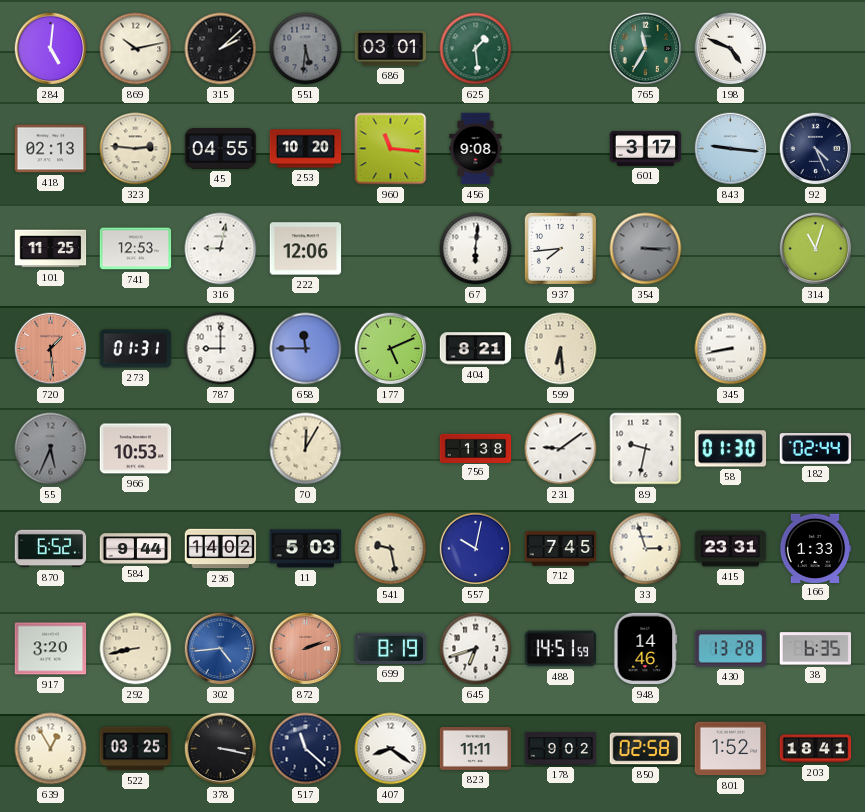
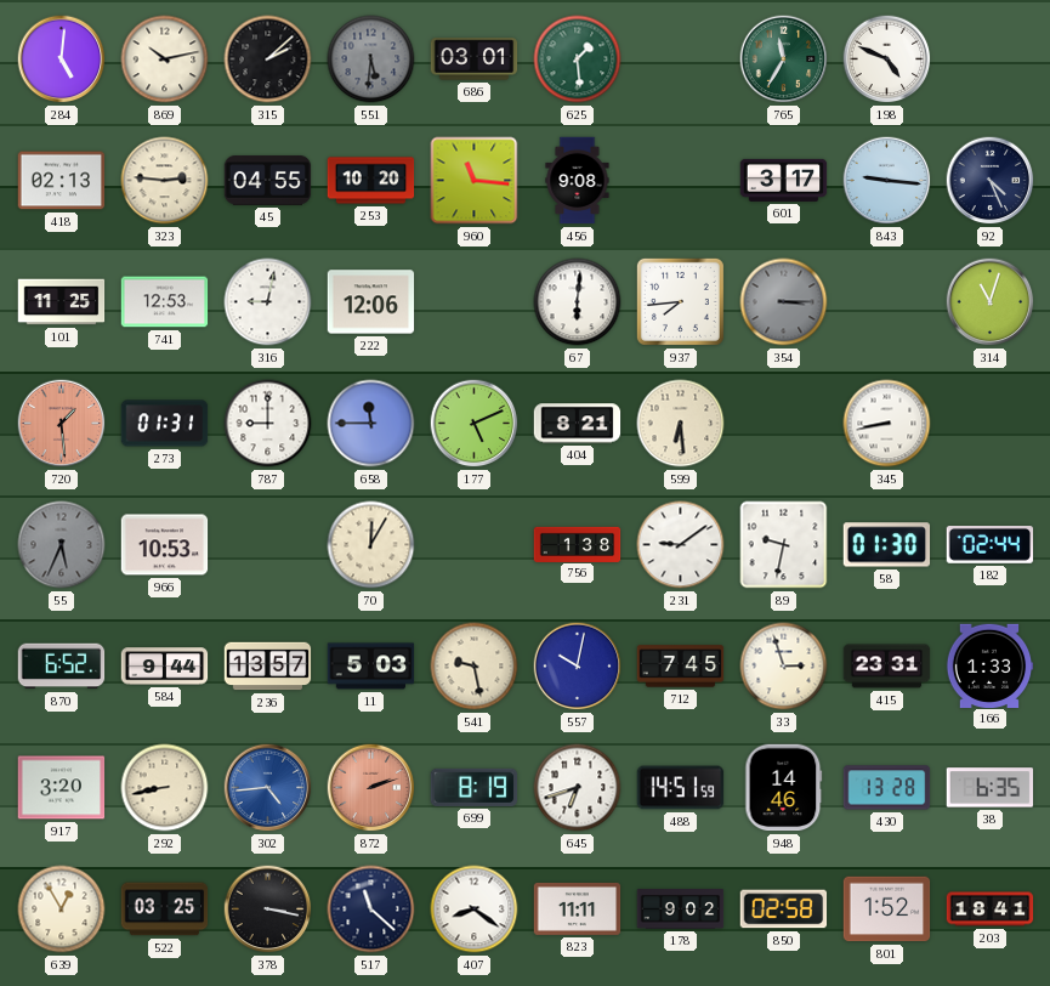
236: 14:02 -> 13:57
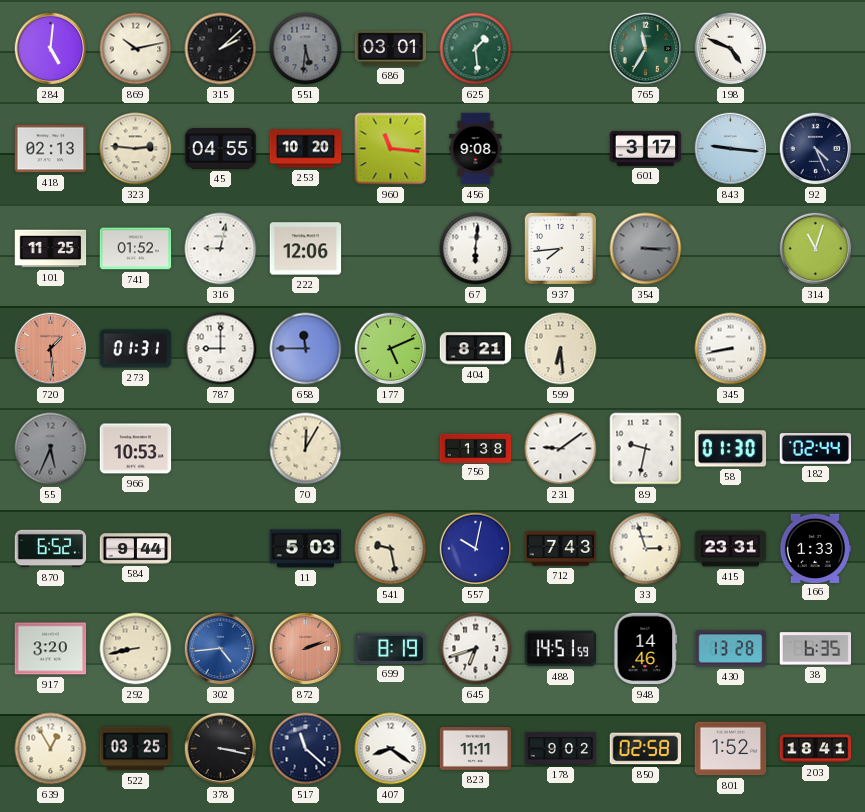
741: 12:53 -> 01:52
236: 13:57 -> none
712: 7:45 -> 7:43
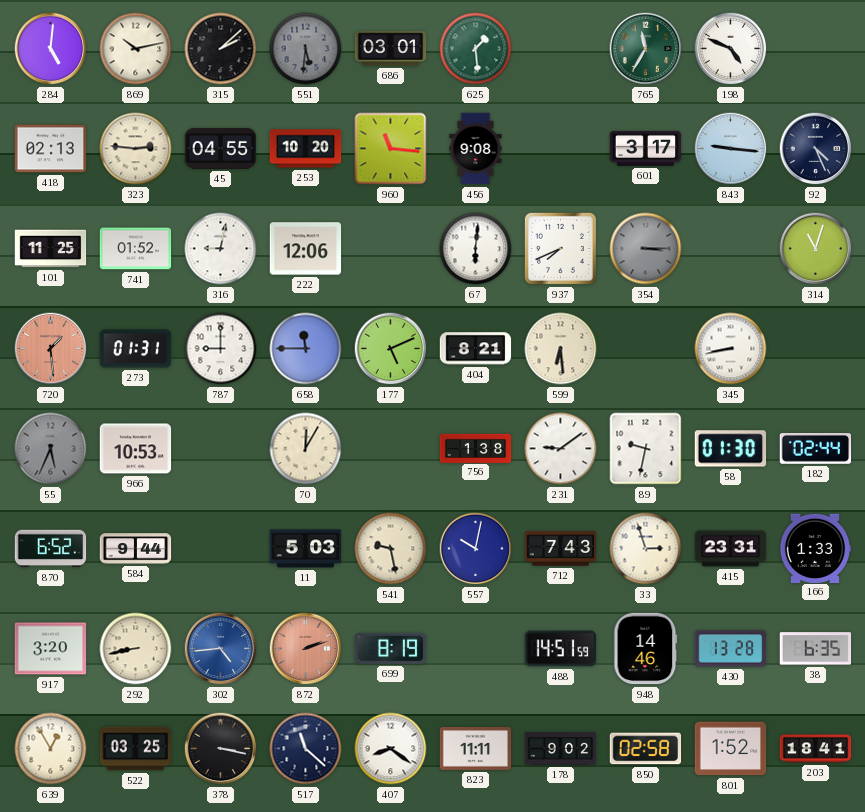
937: 7:44 -> 7:41
645: 6:42 -> none
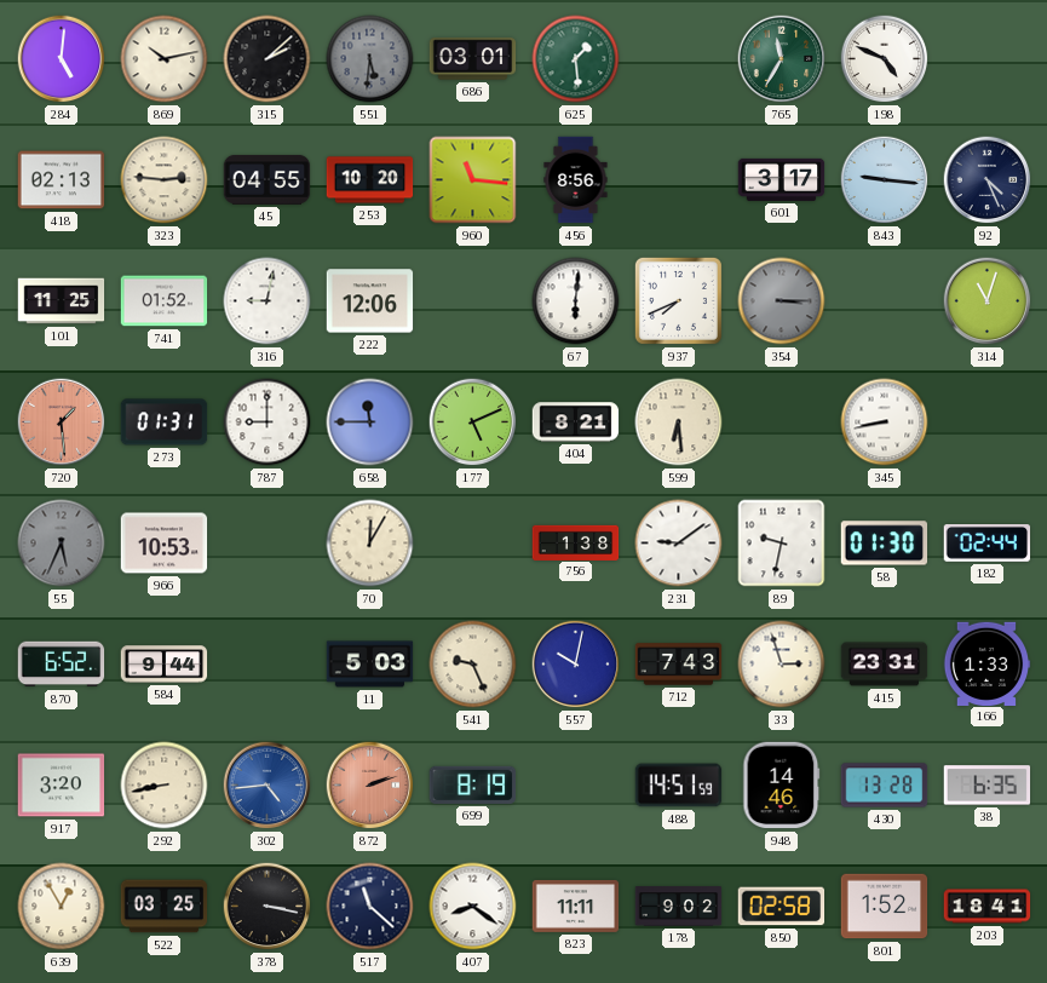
456: 9:08 -> 8:56
541: 9:28 -> 9:26
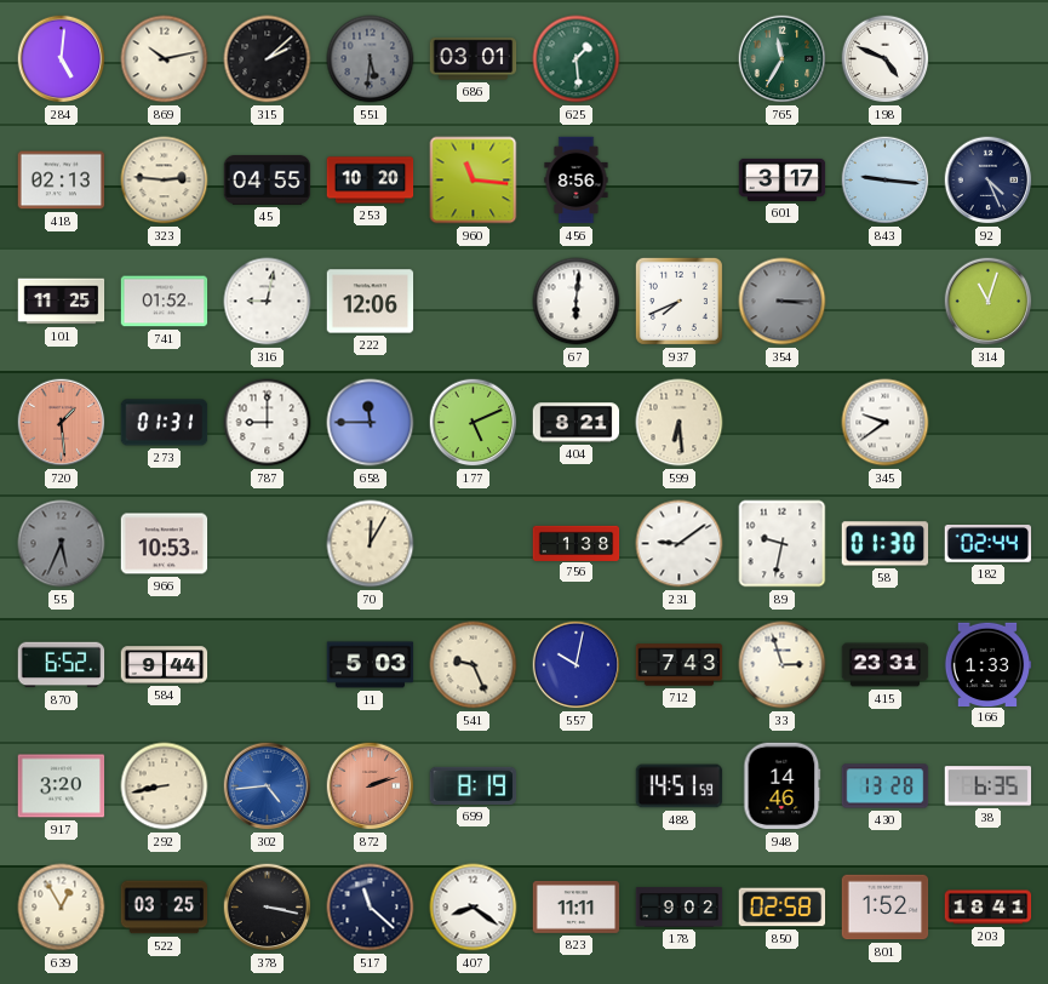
345: 8:43 -> 9:39
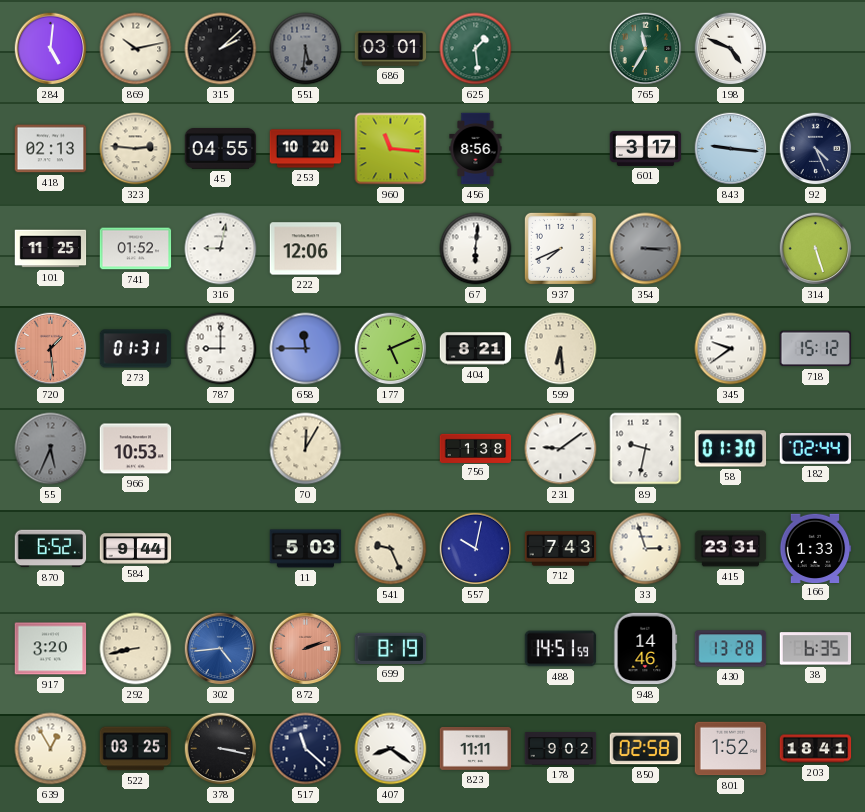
314: 11:03 -> 5:27
718: none -> 15:12
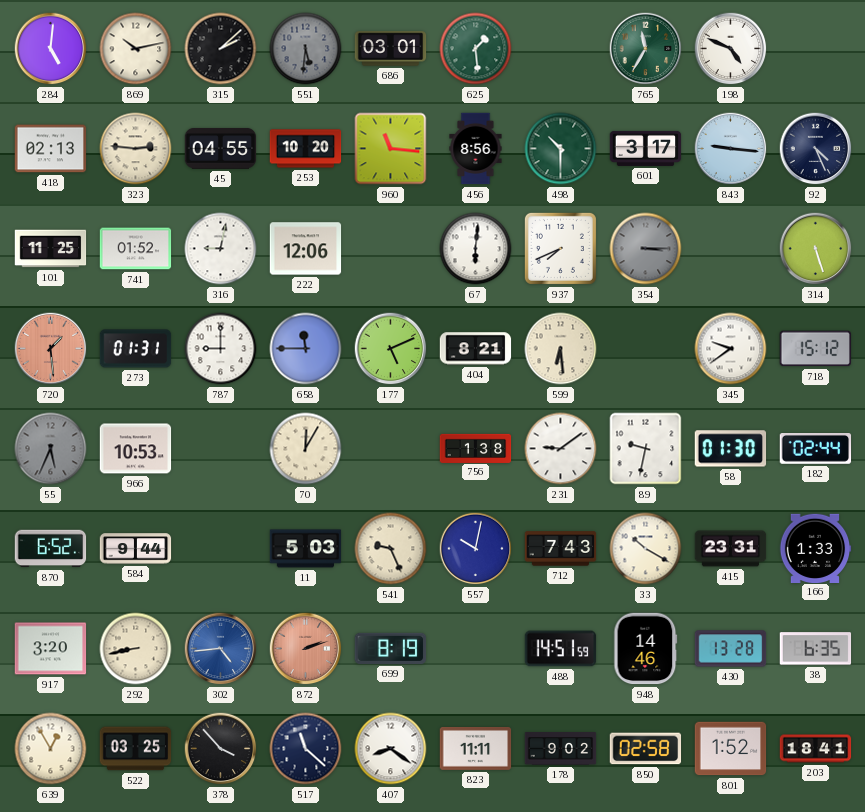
498: none -> 10:30
33: 2:57 -> 10:20
378: 3:17 -> 3:53
